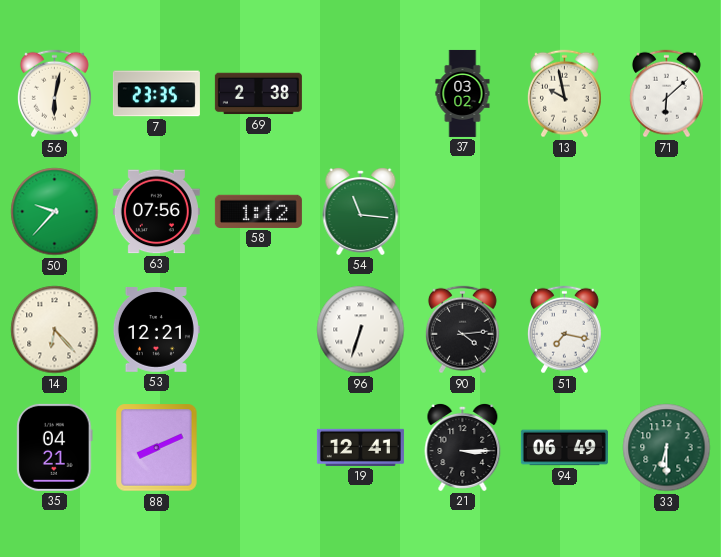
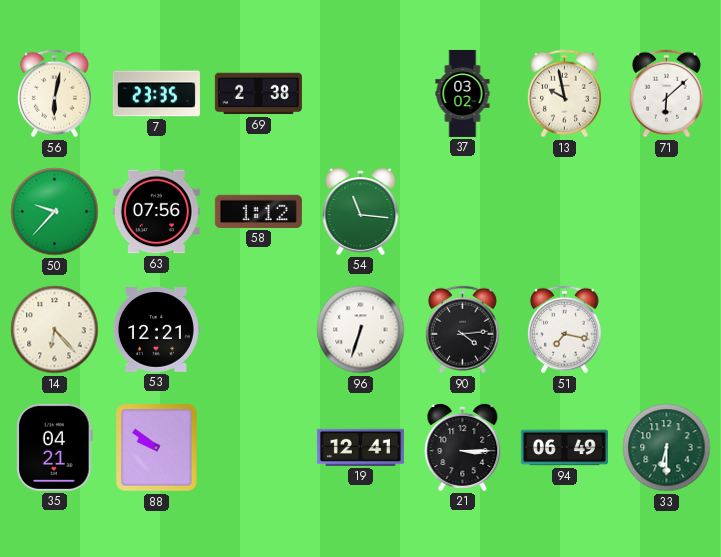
88: 8:11 -> 9:51
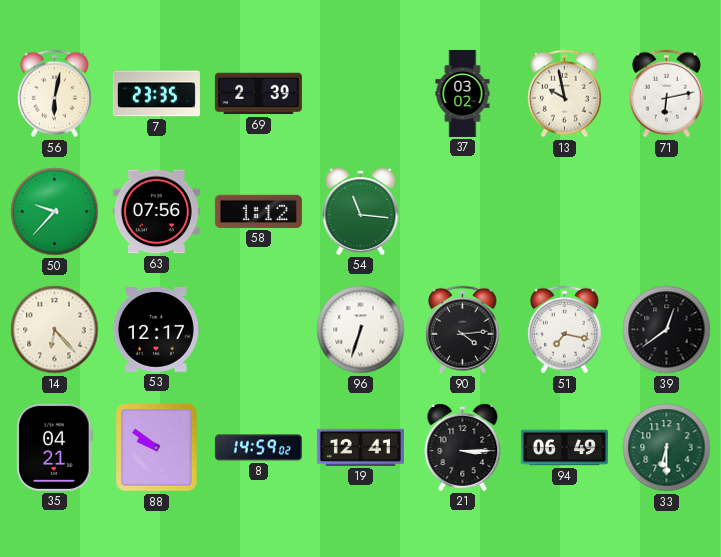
69: 2:38 -> 2:39
71: 6:08 -> 6:13
53: 12:21 -> 12:17
39: none -> 12:39
8: none -> 14:59
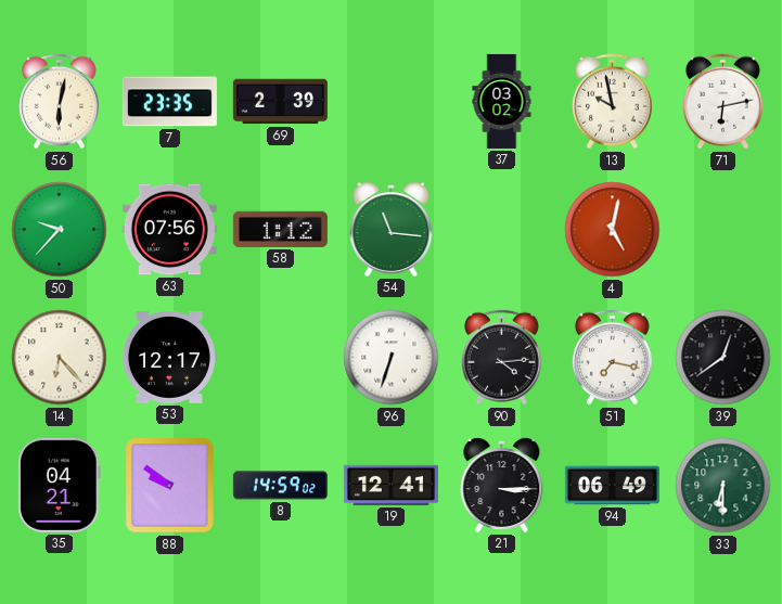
4: none -> 5:02
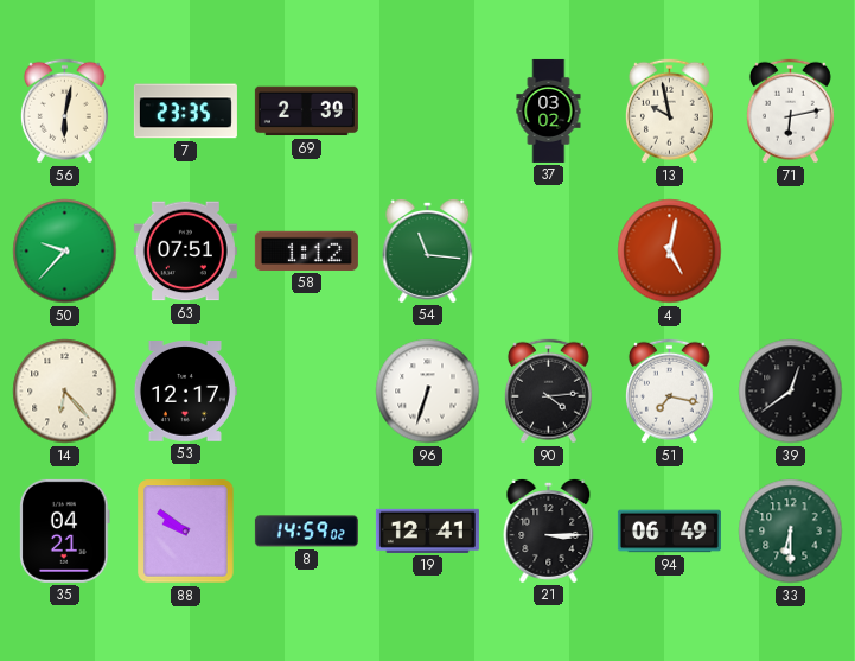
63: 07:56 -> 07:51
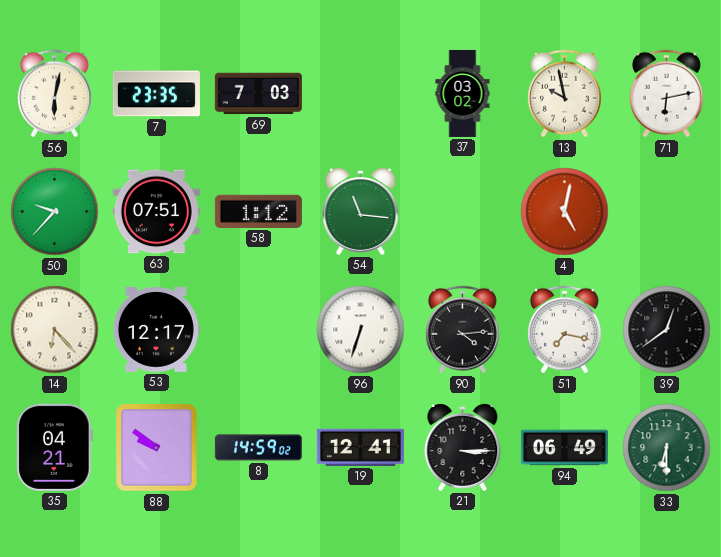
69: 2:39 -> 7:03
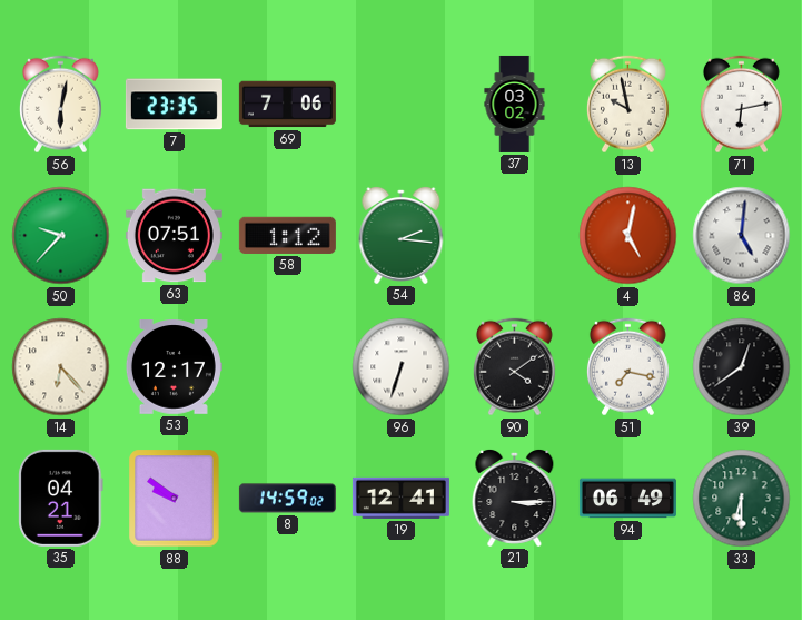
69: 7:03 -> 7:06
54: 11:16 -> 2:16
86: none -> 5:01
90: 4:14 -> 4:09
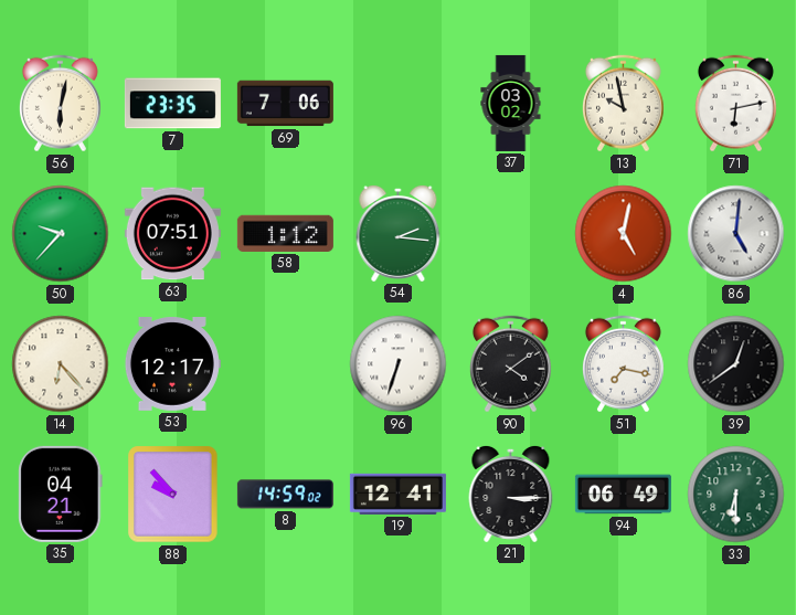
88: 9:51 -> 9:53
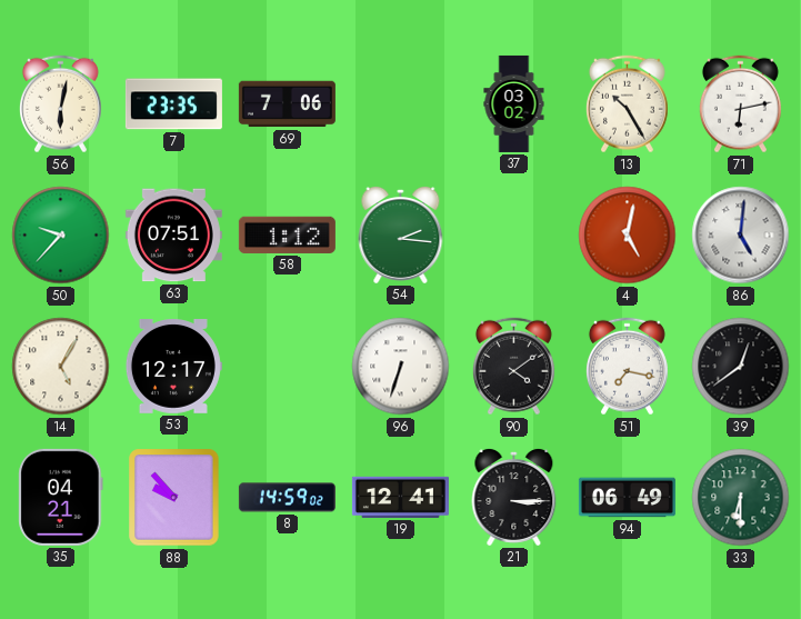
13: 9:58 -> 10:25
14: 6:23 -> 5:05
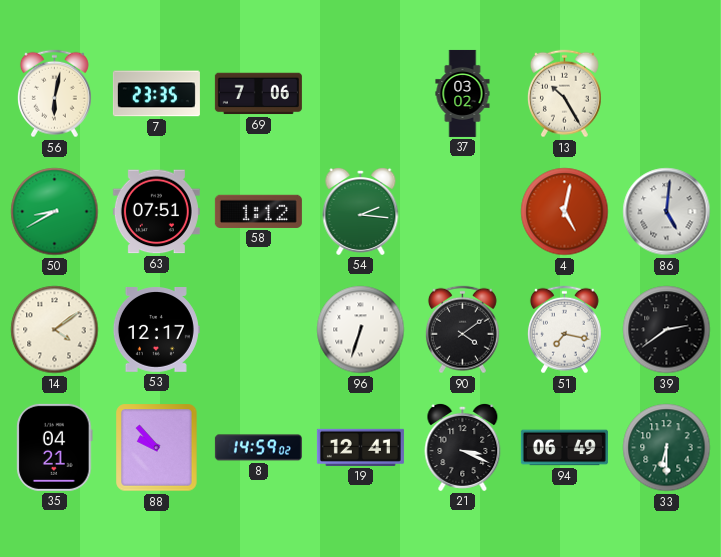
71: 6:13 -> none
50: 9:37 -> 8:40
14: 5:05 -> 4:09
39: 12:39 -> 2:39
21: 3:15 -> 3:19
